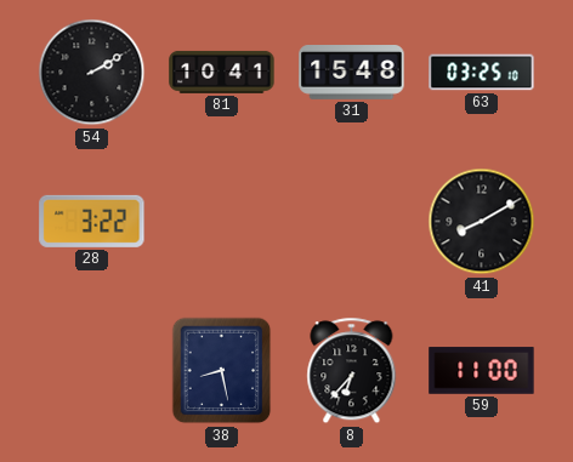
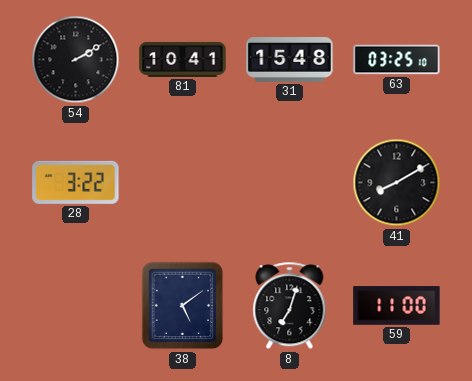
38: 8:28 -> 5:09
8: 6:37 -> 7:03
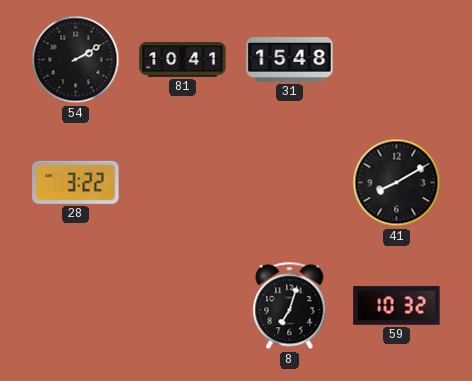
63: 03:25 -> none
38: 5:09 -> none
59: 11:00 -> 10:32
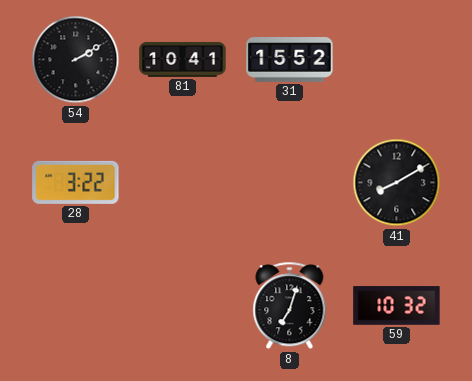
31: 15:48 -> 15:52
